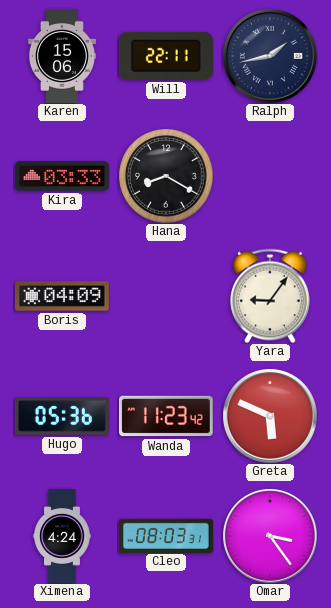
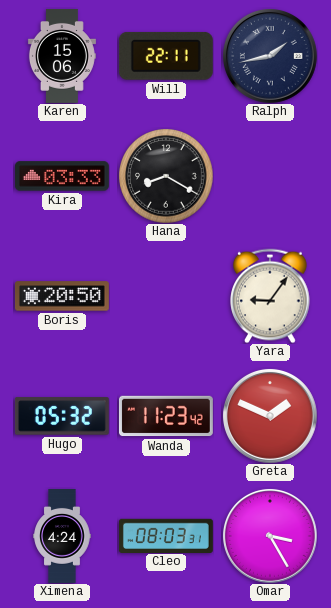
Boris: 04:09 -> 20:50
Hugo: 05:36 -> 05:32
Greta: 5:49 -> 1:49
Omar: 3:24 -> 3:25
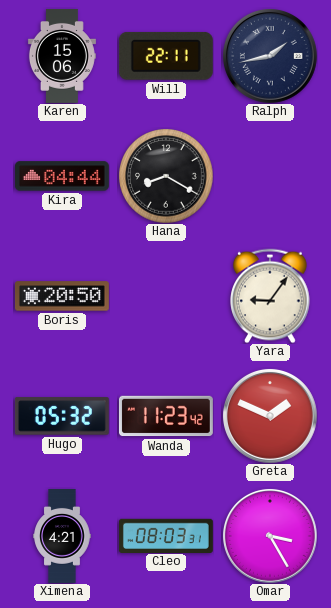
Kira: 03:33 -> 04:44
Ximena: 4:24 -> 4:21
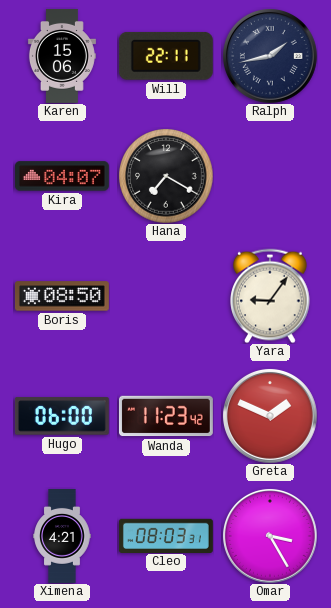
Kira: 04:44 -> 04:07
Hana: 8:20 -> 7:20
Boris: 20:50 -> 08:50
Hugo: 05:32 -> 06:00
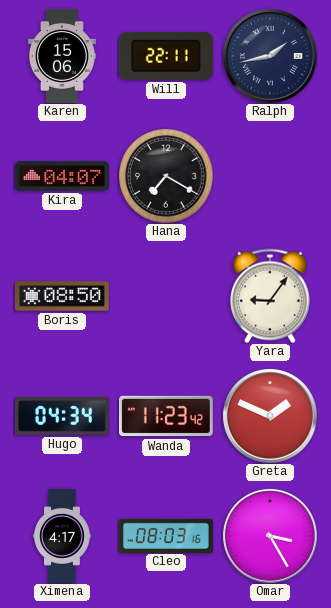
Hugo: 06:00 -> 04:34
Ximena: 4:21 -> 4:17
Cleo: 08:03:31 -> 08:03:16
